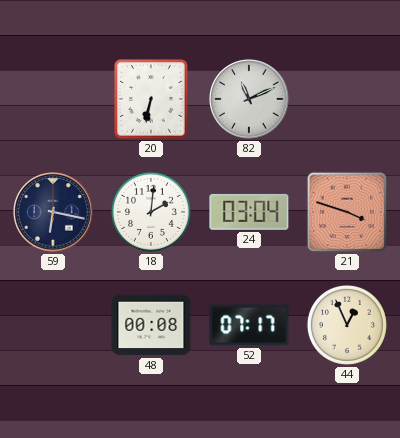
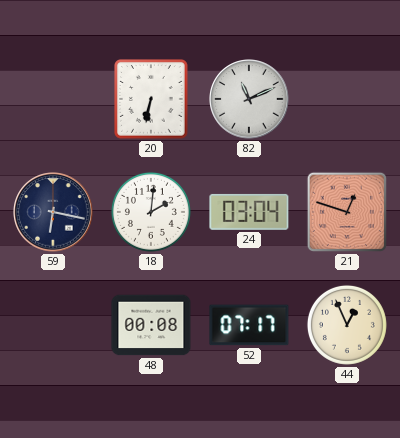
21: 3:48 -> 12:48
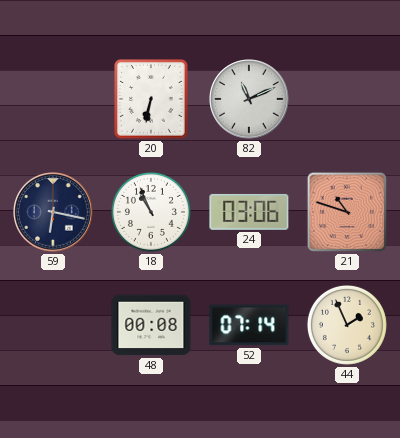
18: 2:01 -> 10:56
24: 03:04 -> 03:06
21: 12:48 -> 10:48
52: 07:17 -> 07:14
44: 12:56 -> 1:56
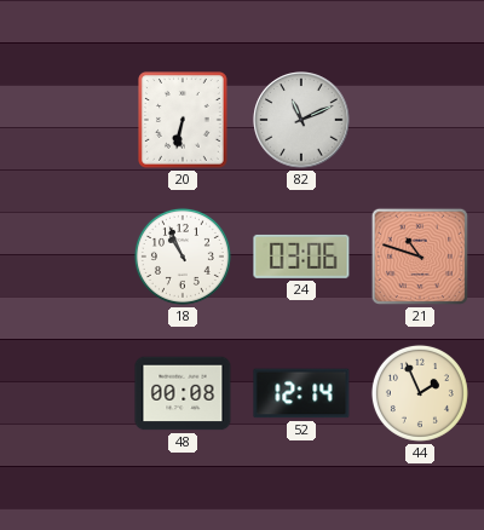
59: 6:17 -> none
52: 07:14 -> 12:14
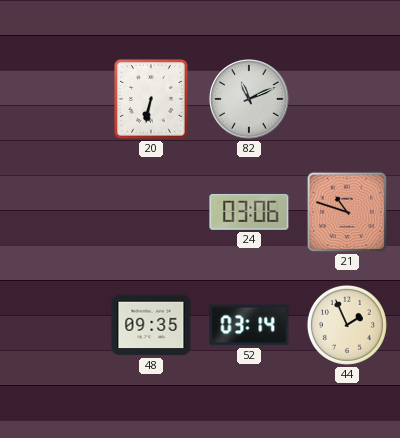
18: 10:56 -> none
48: 00:08 -> 09:35
52: 12:14 -> 03:14
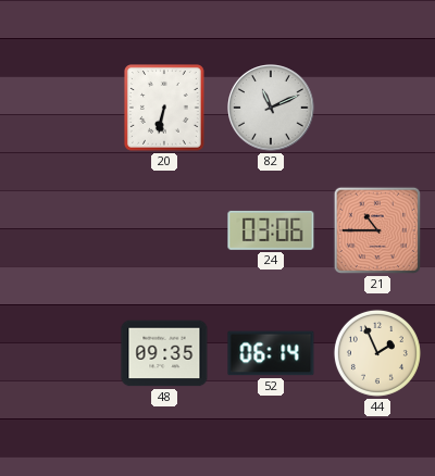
21: 10:48 -> 10:45
52: 03:14 -> 06:14
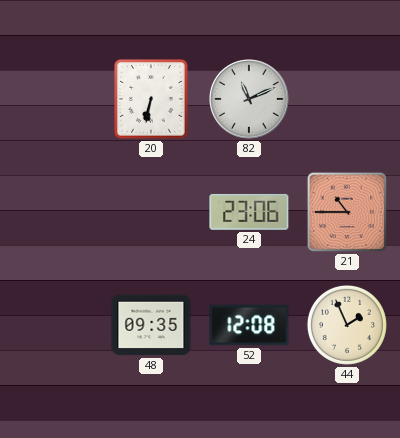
24: 03:06 -> 23:06
52: 06:14 -> 12:08
